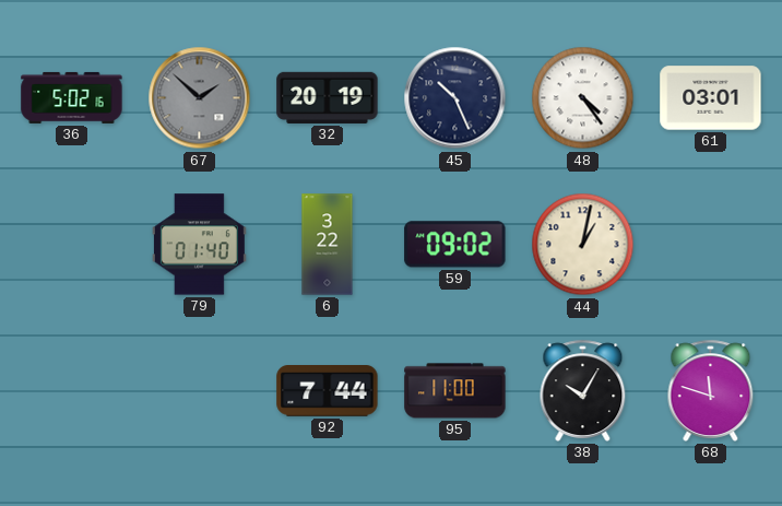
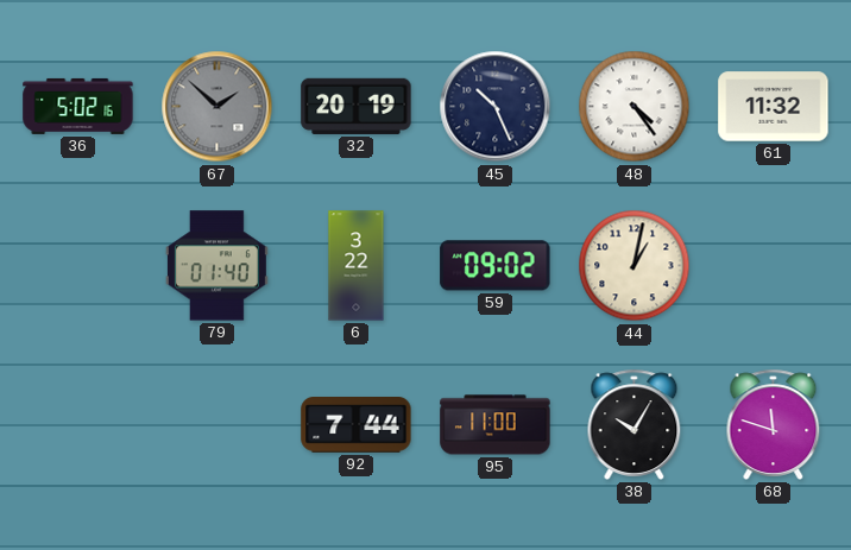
61: 03:01 -> 11:32
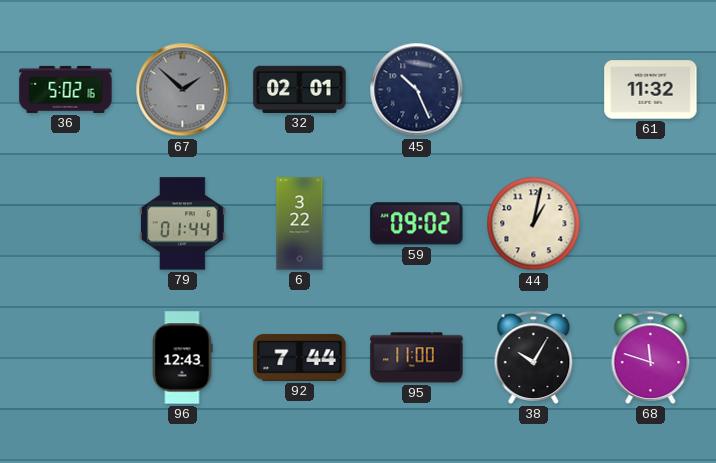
32: 20:19 -> 02:01
48: 4:24 -> none
79: 01:40 -> 01:44
96: none -> 12:43
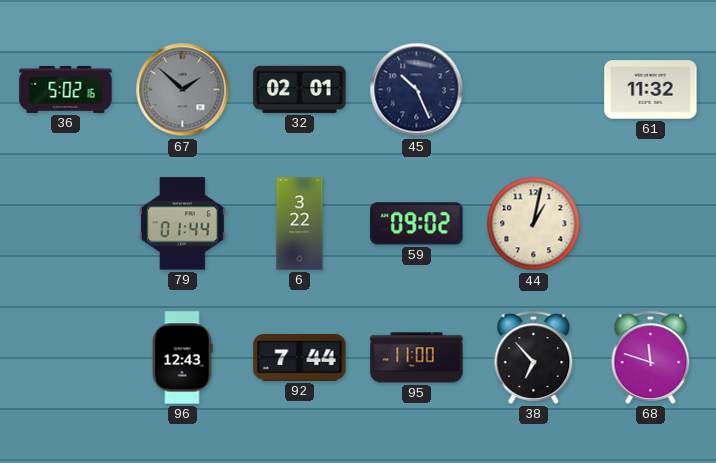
38: 10:05 -> 6:53
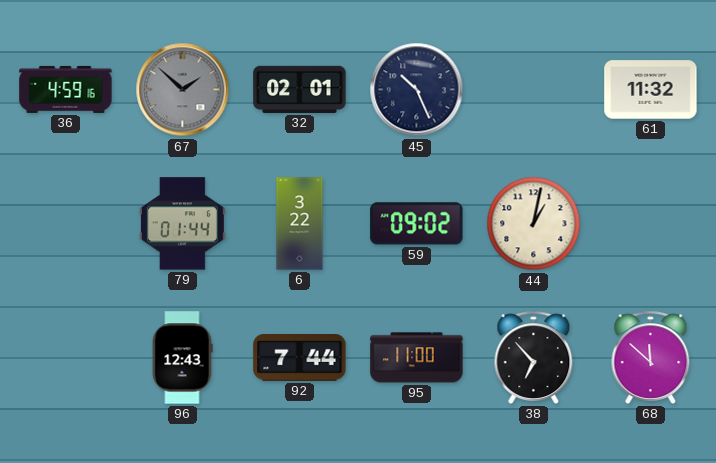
36: 5:02 -> 4:59
68: 11:48 -> 11:52
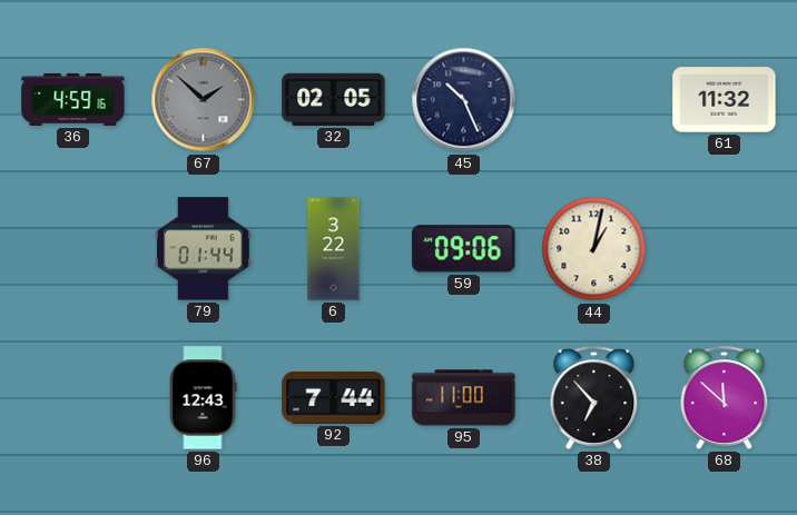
32: 02:01 -> 02:05
59: 09:02 -> 09:06
